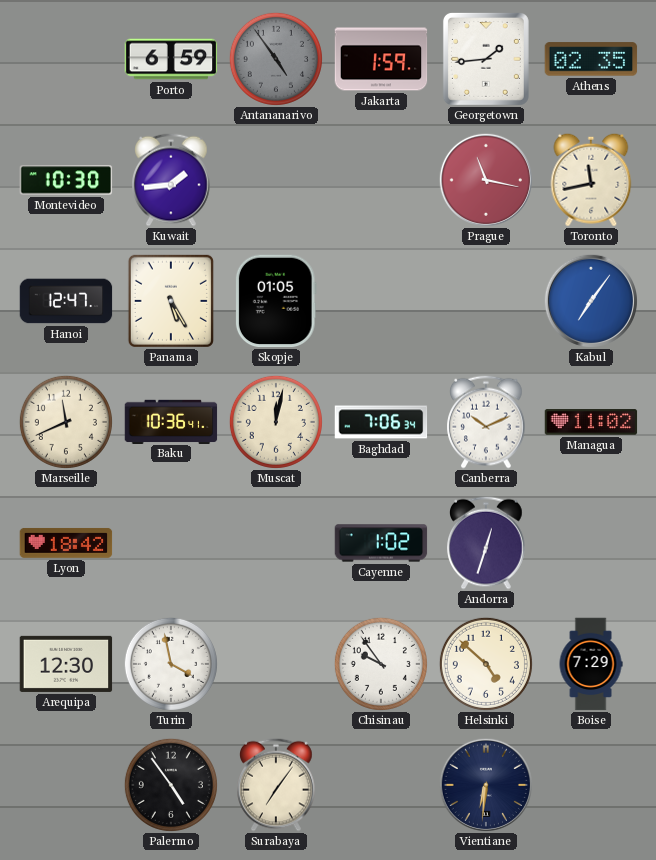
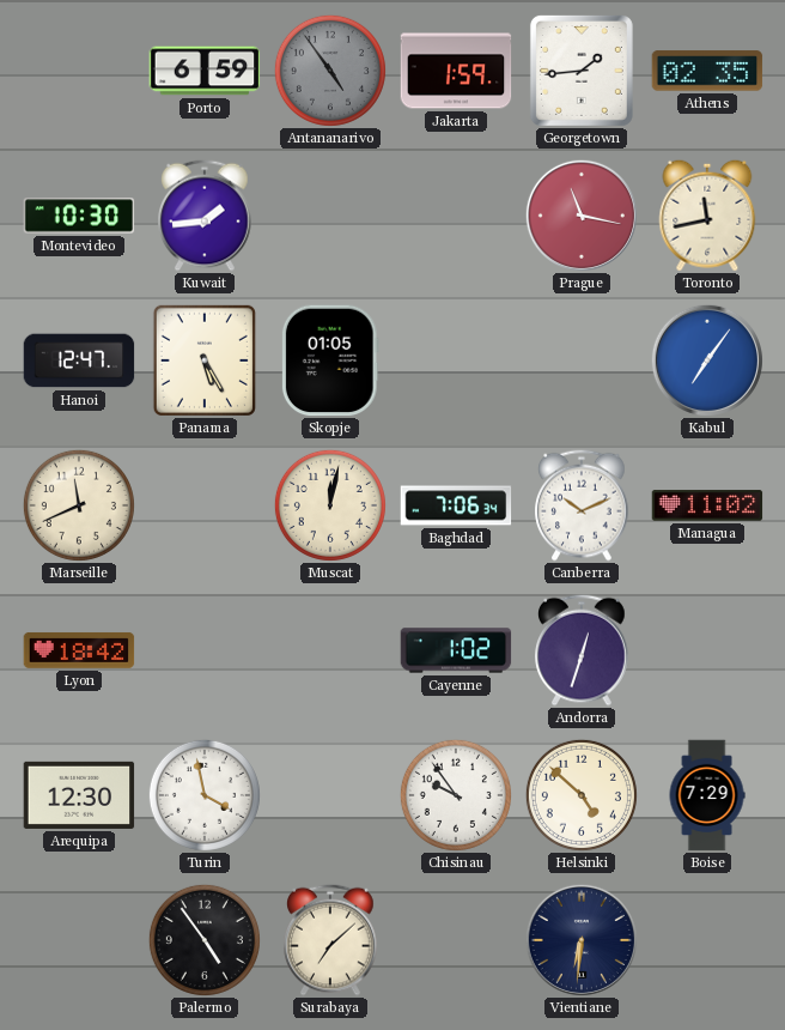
Baku: 10:36 -> none
Surabaya: 7:06 -> 7:08
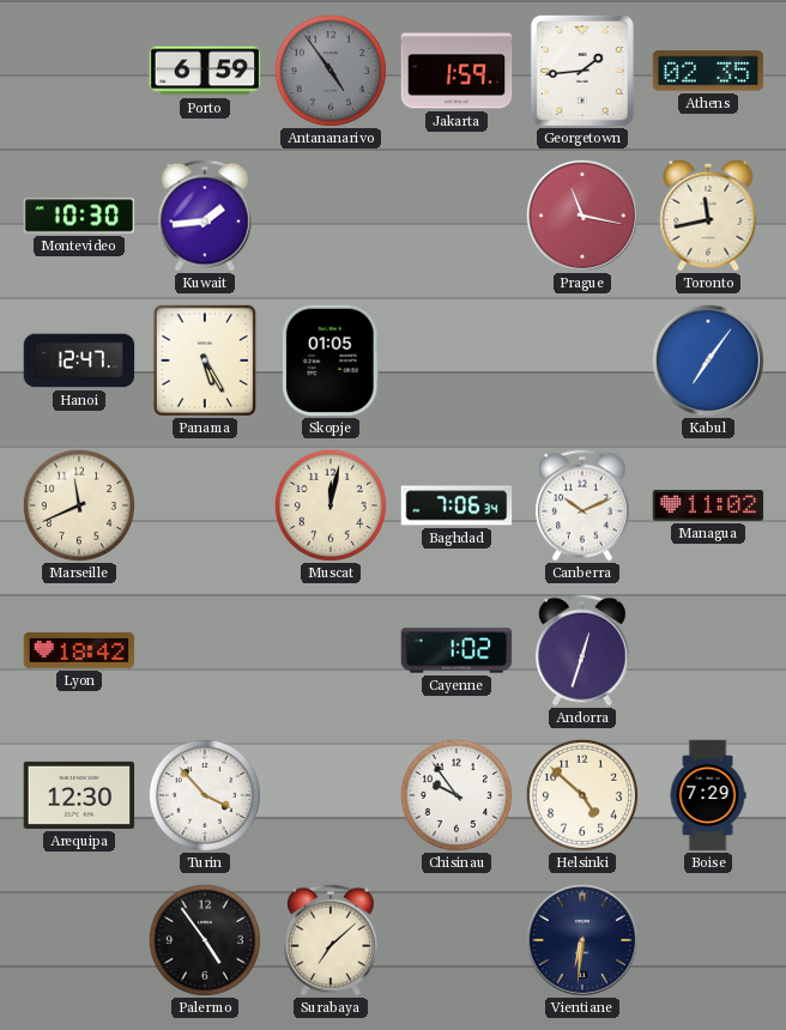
Turin: 3:58 -> 3:53
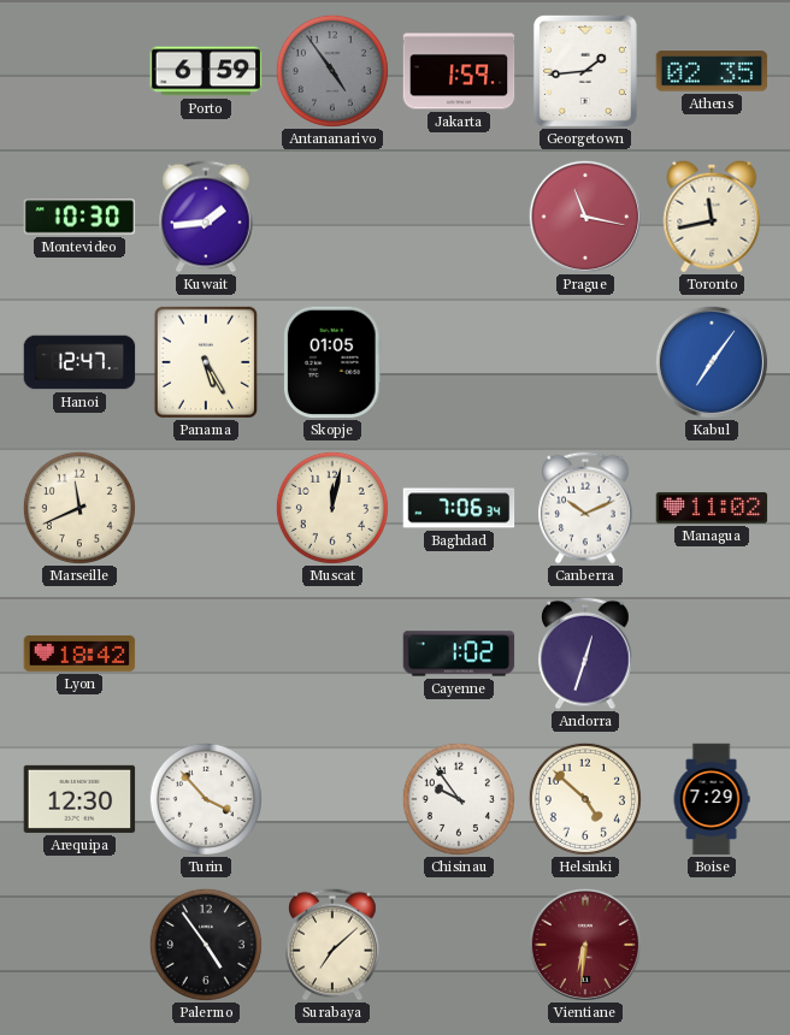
Vientiane dial: navy -> burgundy
